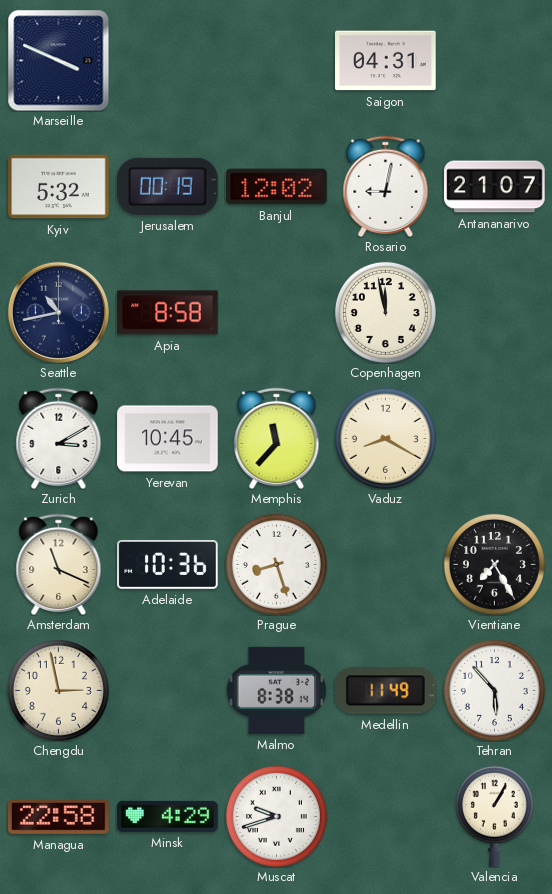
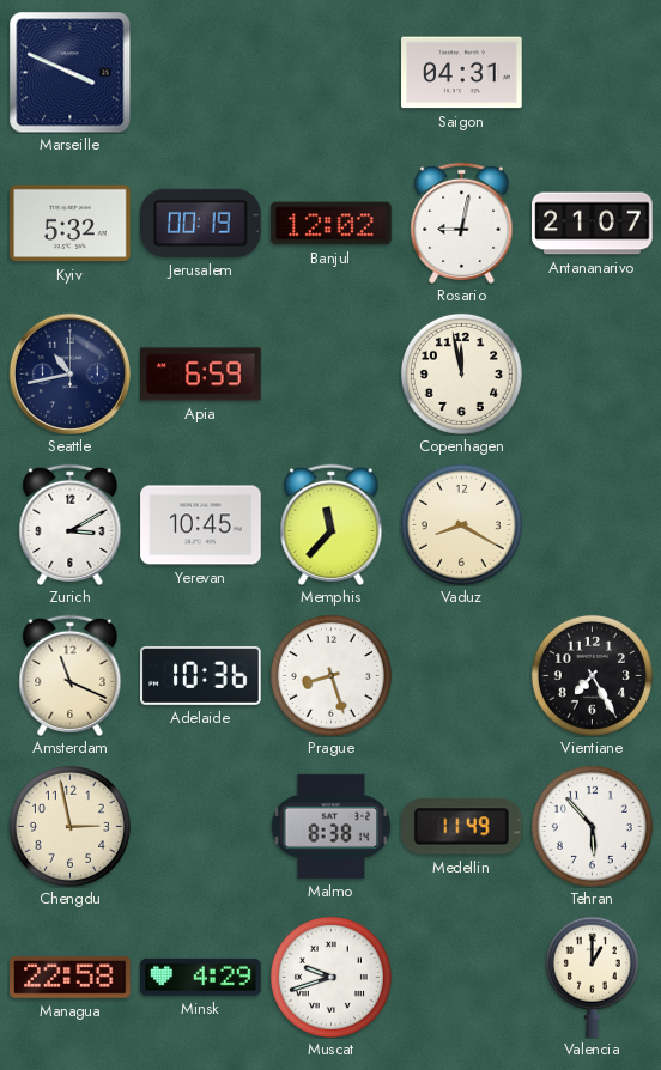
Apia: 8:58 -> 6:59
Valencia: 1:05 -> 1:00
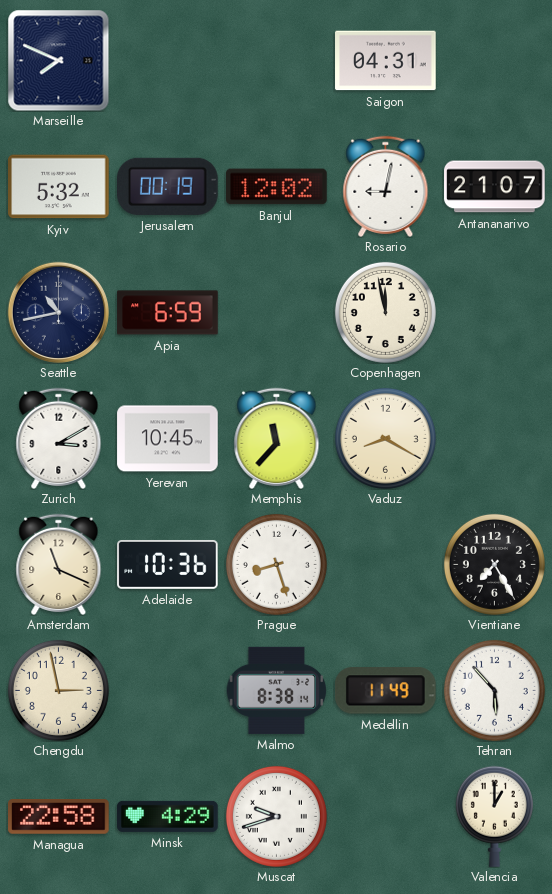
Marseille: 3:49 -> 7:49
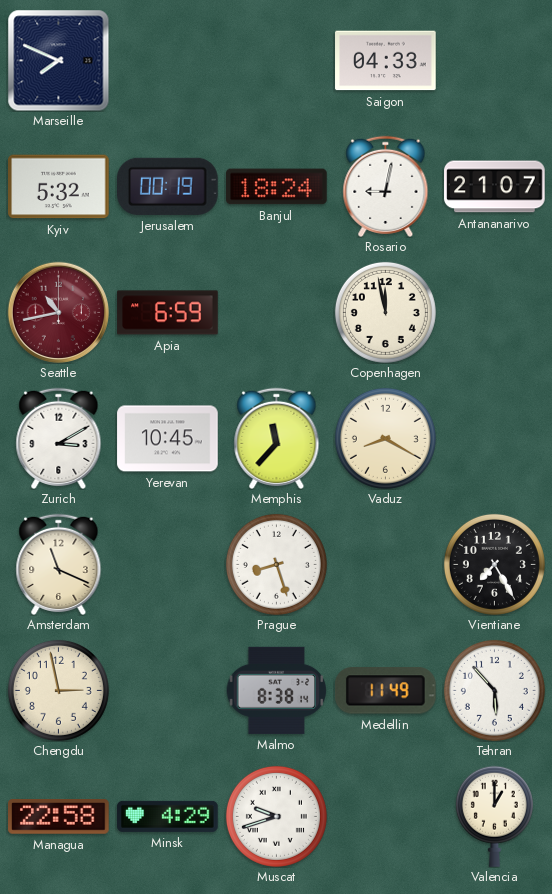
Saigon: 04:31 -> 04:33
Banjul: 12:02 -> 18:24
Seattle dial: navy -> burgundy
Adelaide: 10:36 -> none
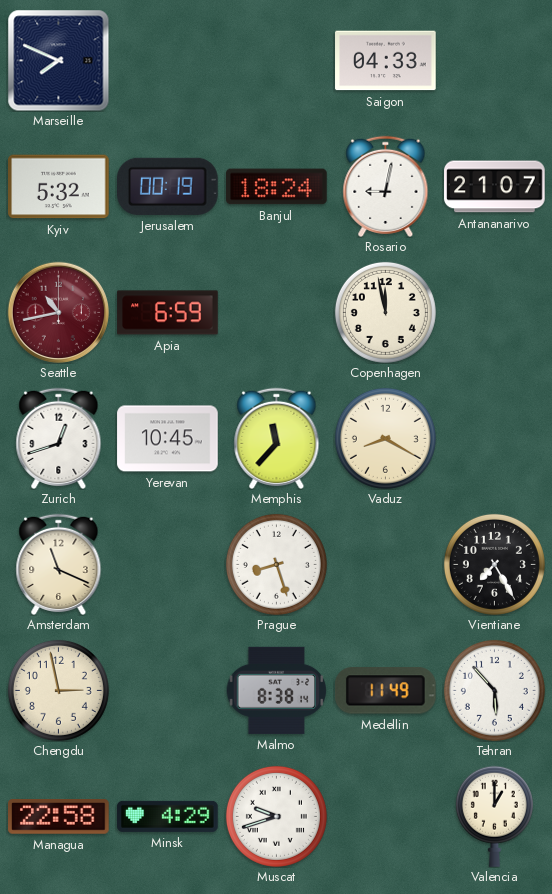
Zurich: 3:10 -> 12:42
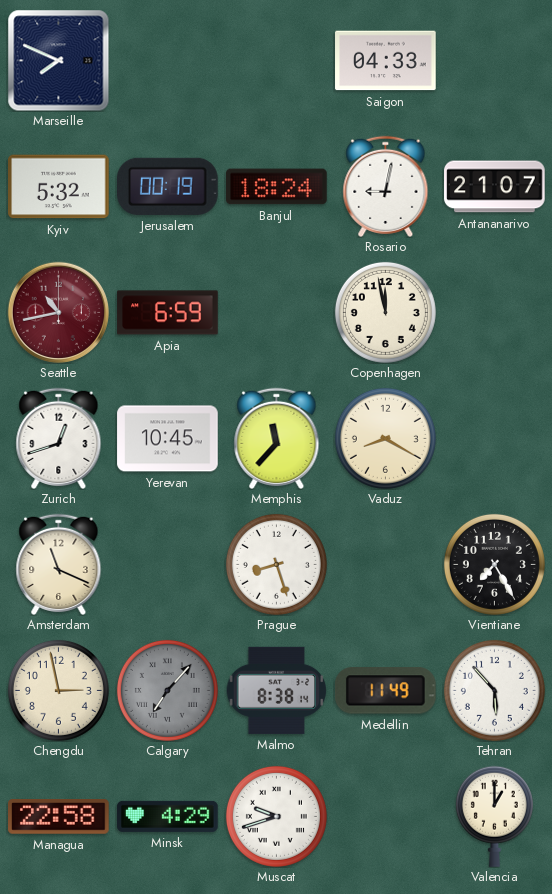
Calgary: none -> 7:07
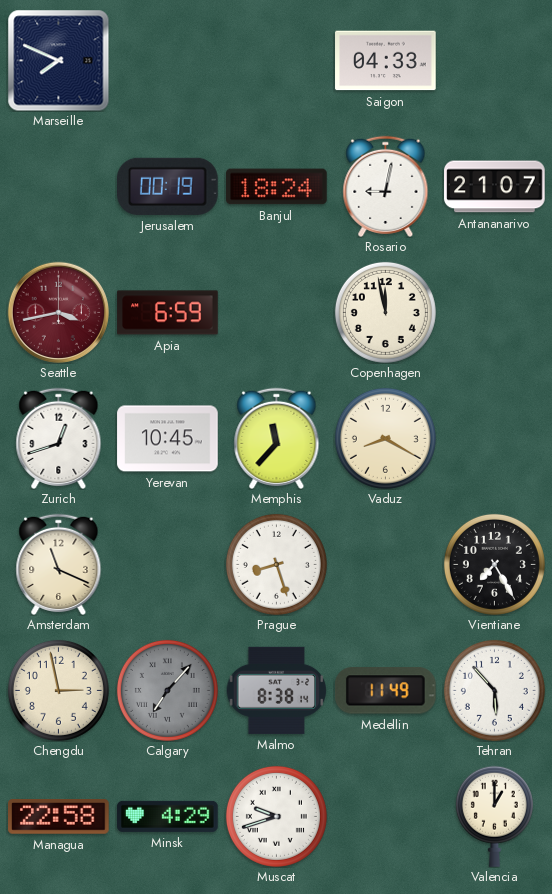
Kyiv: 5:32 -> none
Seattle: 10:43 -> 3:43
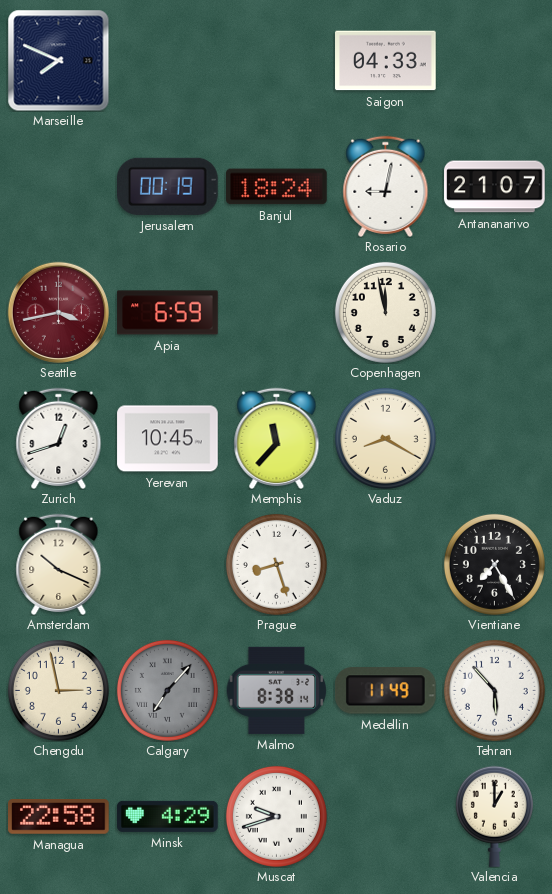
Amsterdam: 11:19 -> 10:19
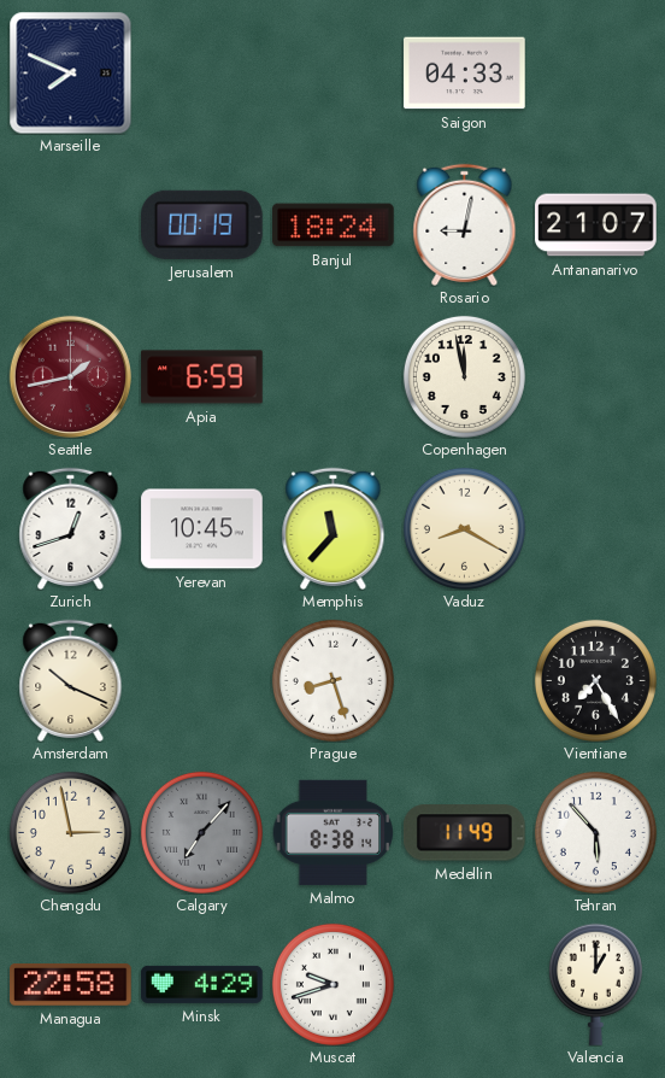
Seattle: 3:43 -> 1:43
